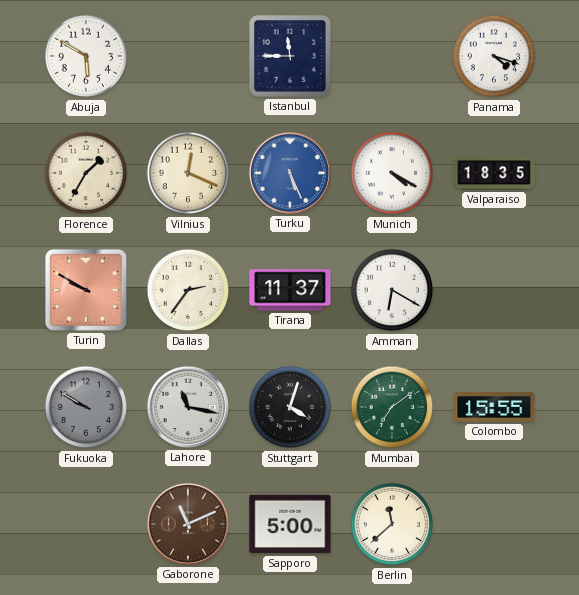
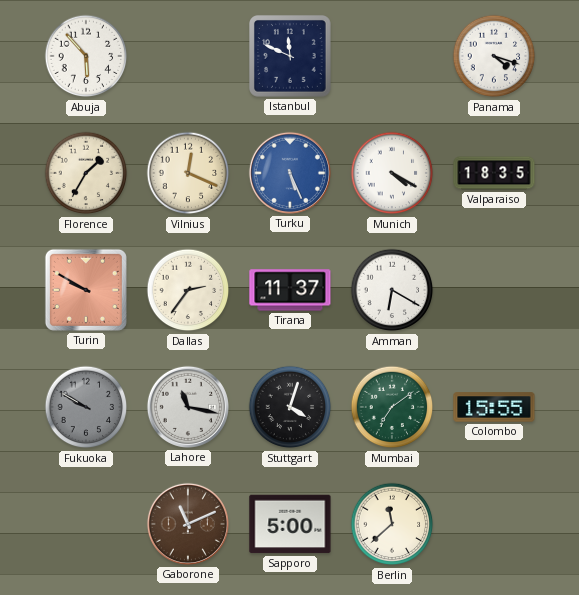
Abuja: 5:50 -> 5:53
Istanbul: 11:45 -> 11:49
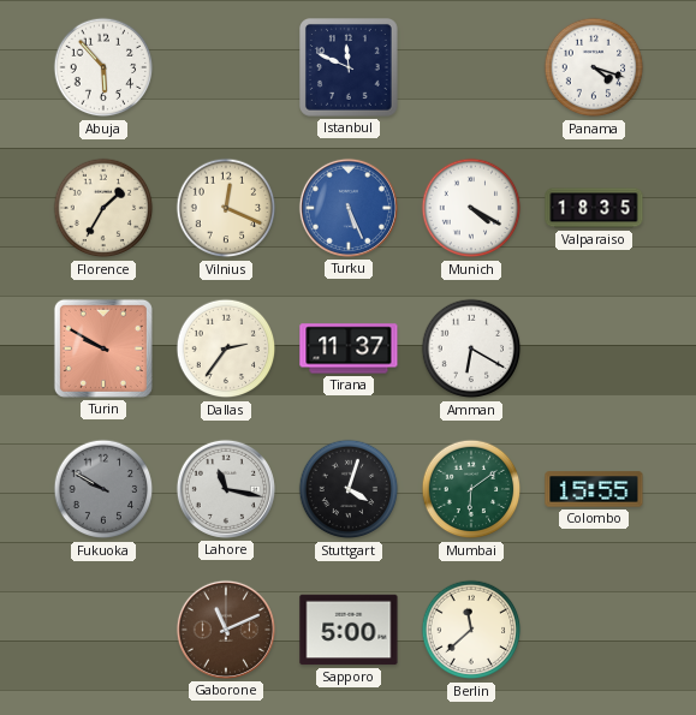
Mumbai: 7:09 -> 6:09
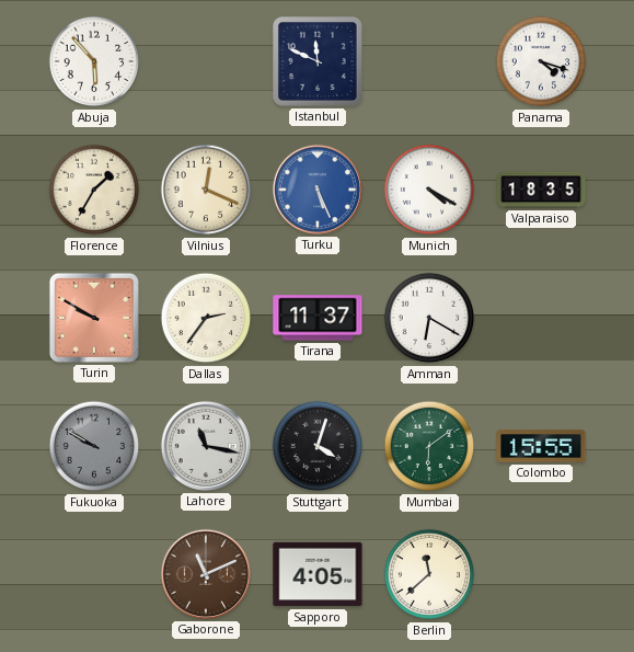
Sapporo: 5:00 -> 4:05
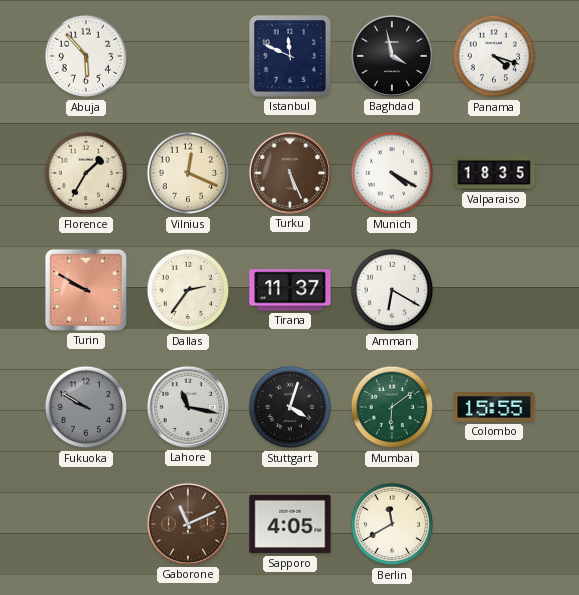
Baghdad: none -> 3:58
Turku dial: blue -> brown
Berlin: 11:38 -> 11:40
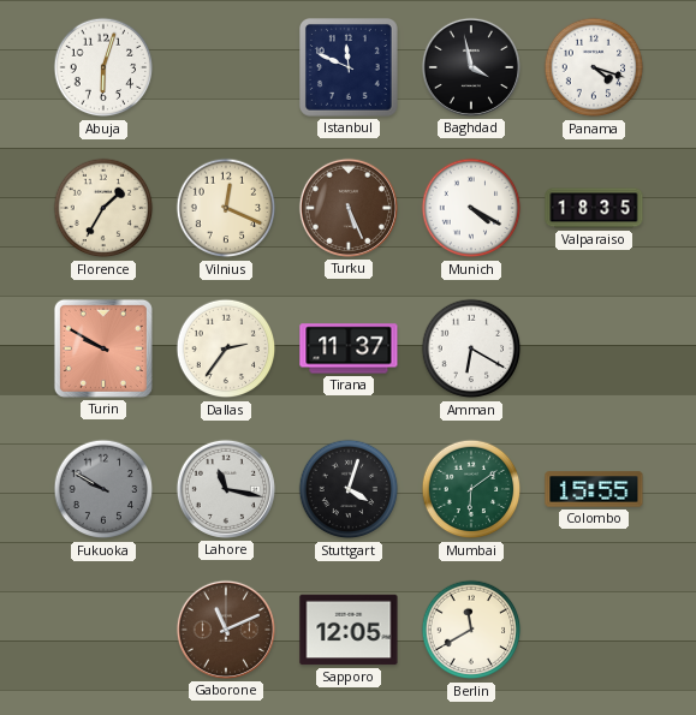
Abuja: 5:53 -> 6:03
Sapporo: 4:05 -> 12:05
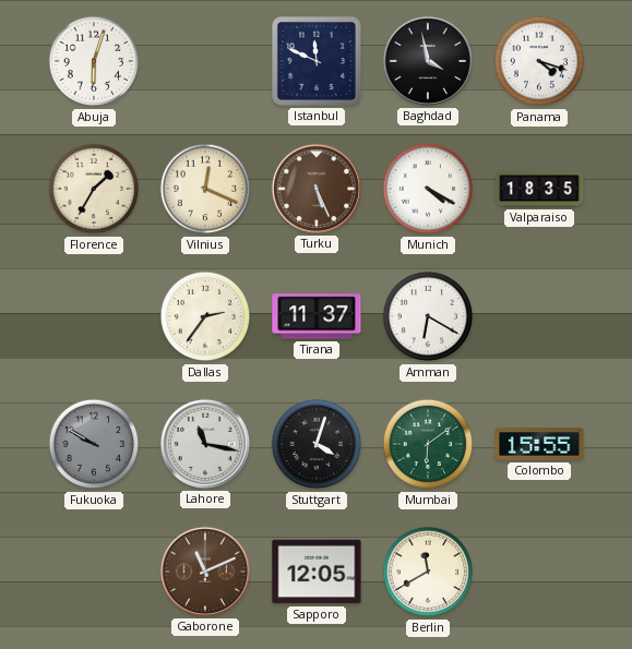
Turin: 9:50 -> none
